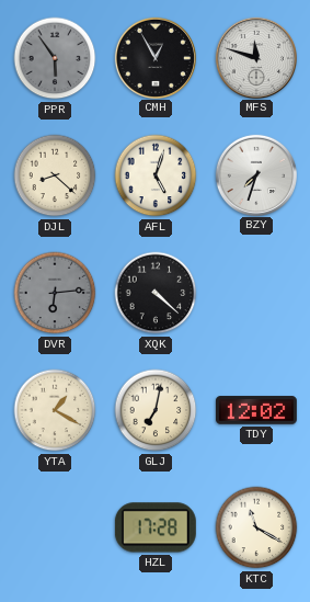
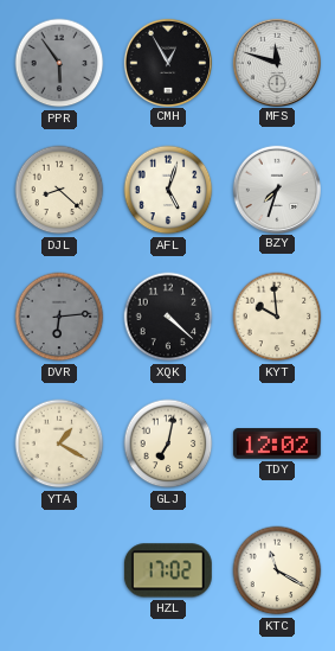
KYT: none -> 9:59
HZL: 17:28 -> 17:02
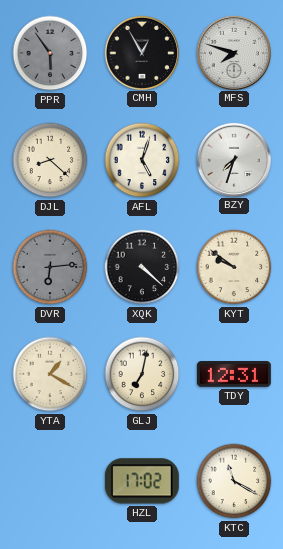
MFS: 11:48 -> 7:48
KYT: 9:59 -> 9:51
TDY: 12:02 -> 12:31
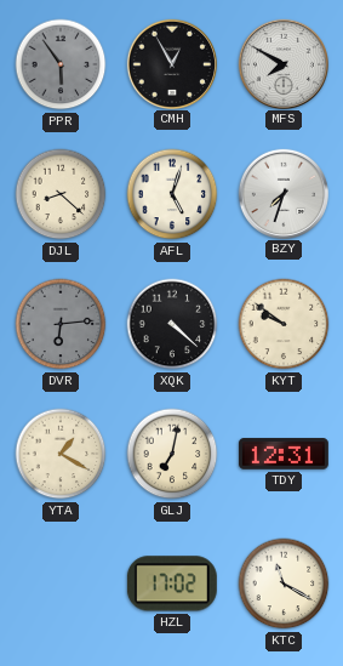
MFS: 7:48 -> 7:50
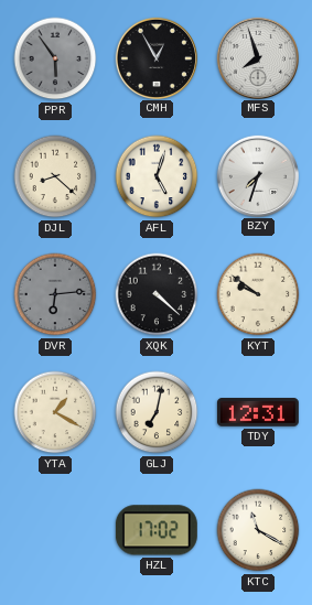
MFS: 7:50 -> 7:57
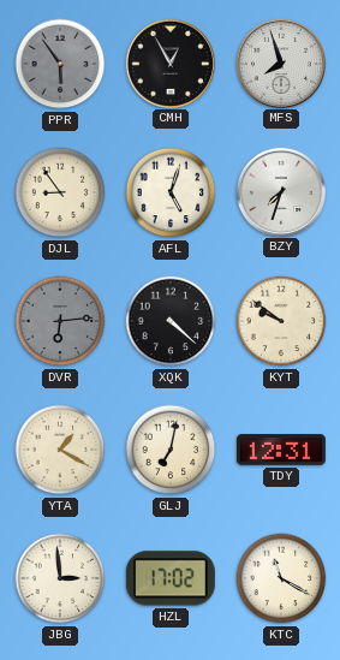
DJL: 8:22 -> 8:54
JBG: none -> 2:59
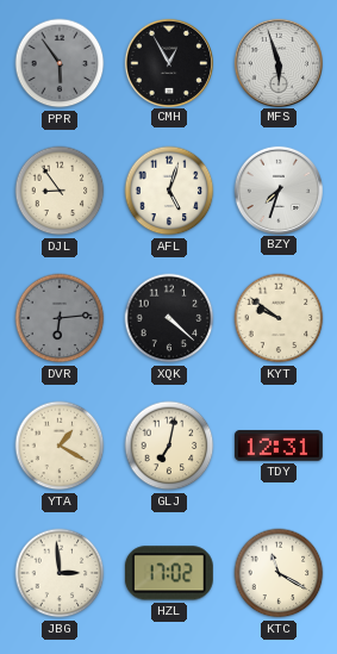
MFS: 7:57 -> 5:57
